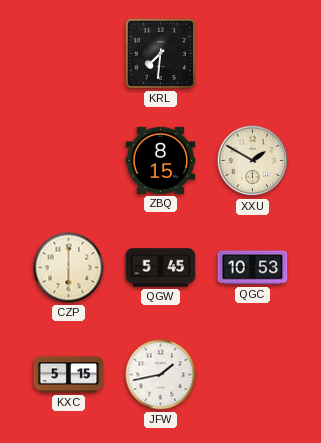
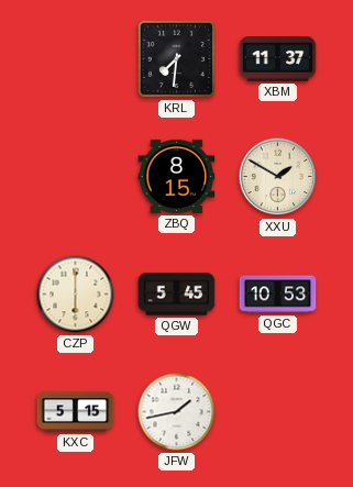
XBM: none -> 11:37
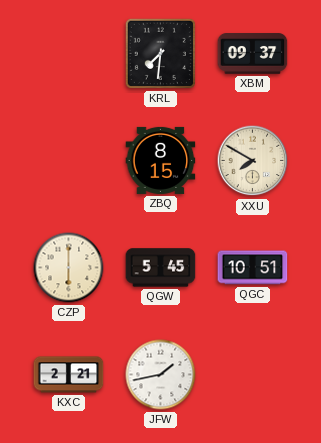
XBM: 11:37 -> 09:37
XXU: 1:50 -> 7:50
QGC: 10:53 -> 10:51
KXC: 5:15 -> 2:21
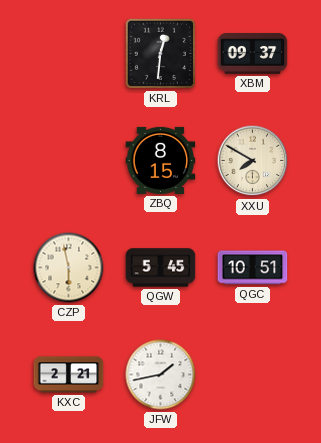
KRL: 7:31 -> 12:31
CZP: 6:00 -> 5:58
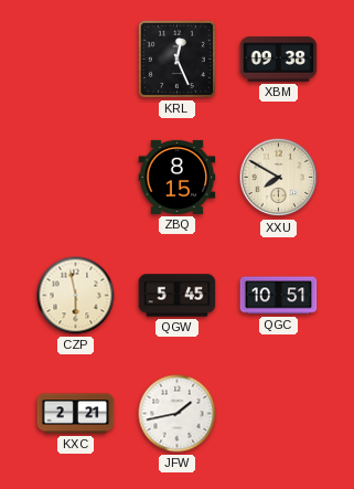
KRL: 12:31 -> 12:26
XBM: 09:37 -> 09:38
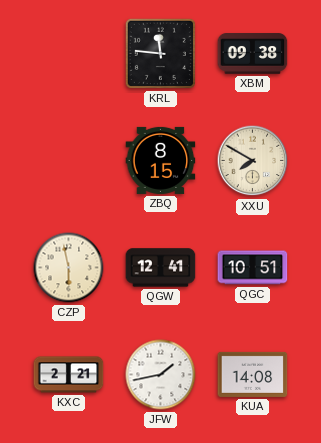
KRL: 12:26 -> 11:46
QGW: 5:45 -> 12:41
KUA: none -> 14:08
